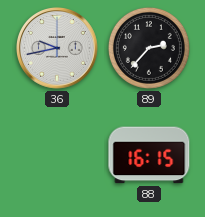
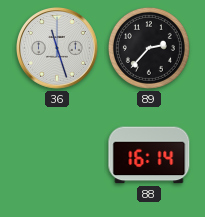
36: 9:43 -> 11:27
88: 16:15 -> 16:14
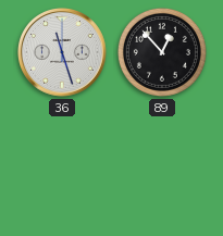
89: 2:37 -> 12:53
88: 16:14 -> none
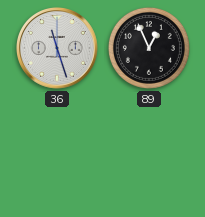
89: 12:53 -> 12:56
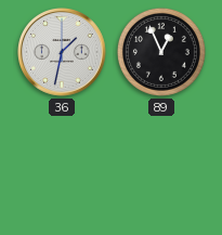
36: 11:27 -> 1:32
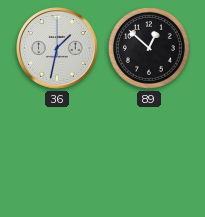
89: 12:56 -> 12:52
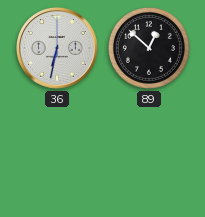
36: 1:32 -> 6:32
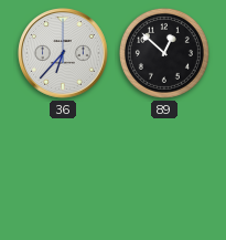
36: 6:32 -> 6:37
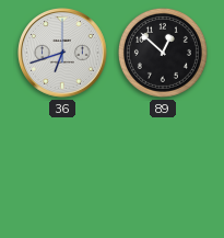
36: 6:37 -> 6:42
